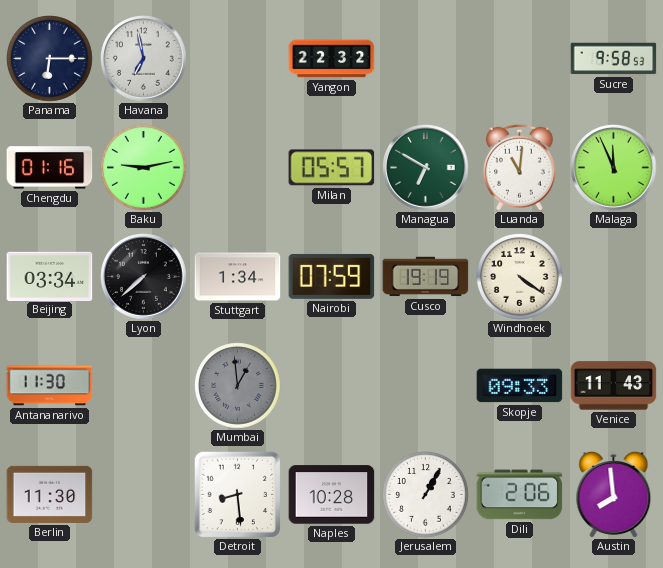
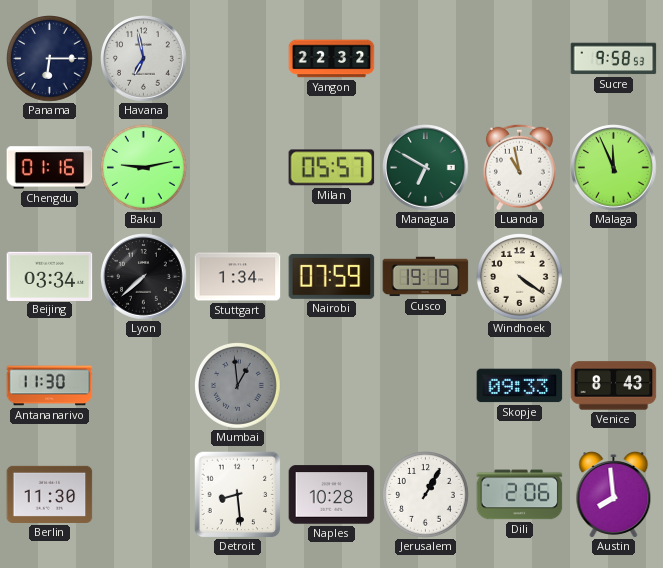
Luanda: 11:01 -> 10:58
Venice: 11:43 -> 8:43
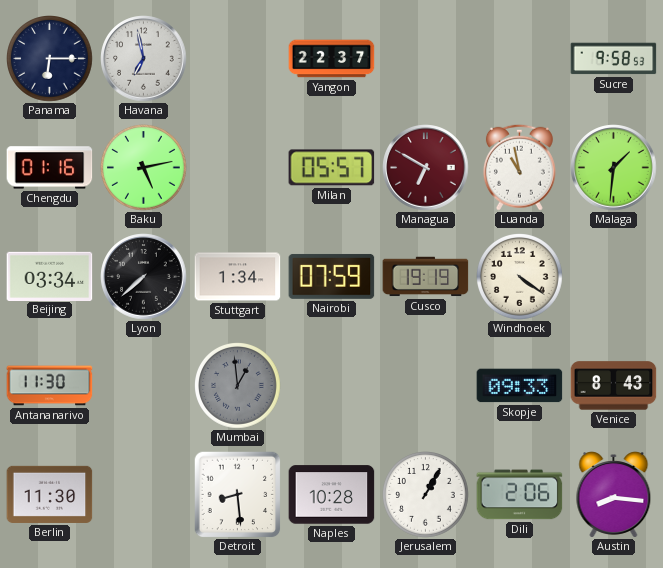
Yangon: 22:32 -> 22:37
Baku: 9:13 -> 5:13
Managua dial: green -> burgundy
Malaga: 11:56 -> 1:31
Austin: 7:59 -> 8:16
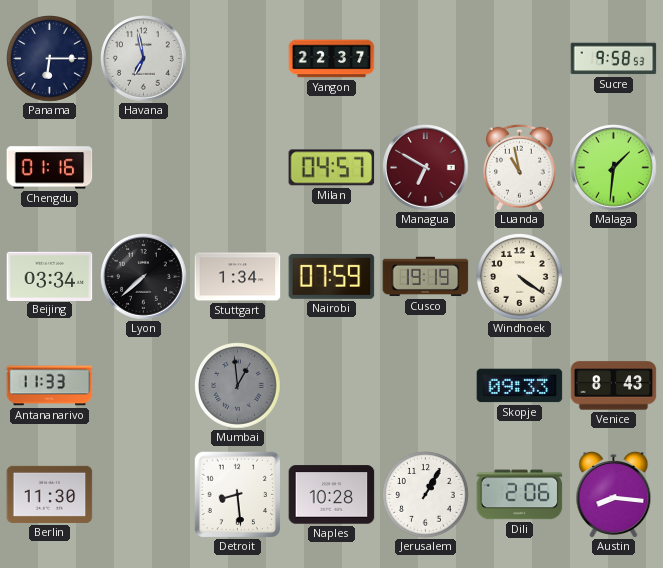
Baku: 5:13 -> none
Milan: 05:57 -> 04:57
Antananarivo: 11:30 -> 11:33
